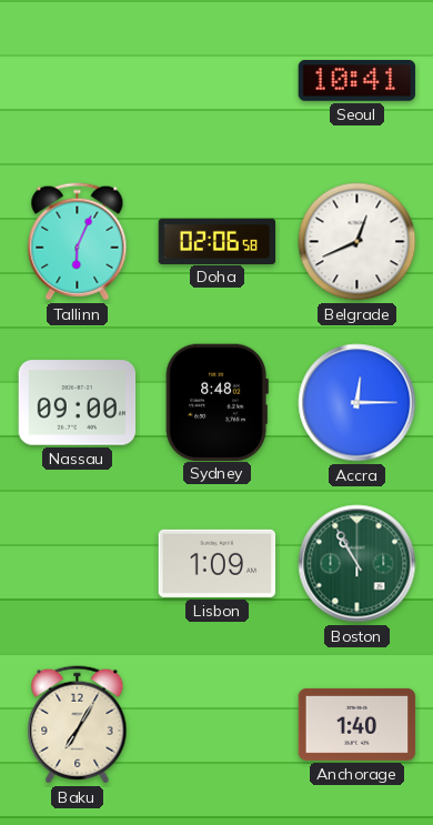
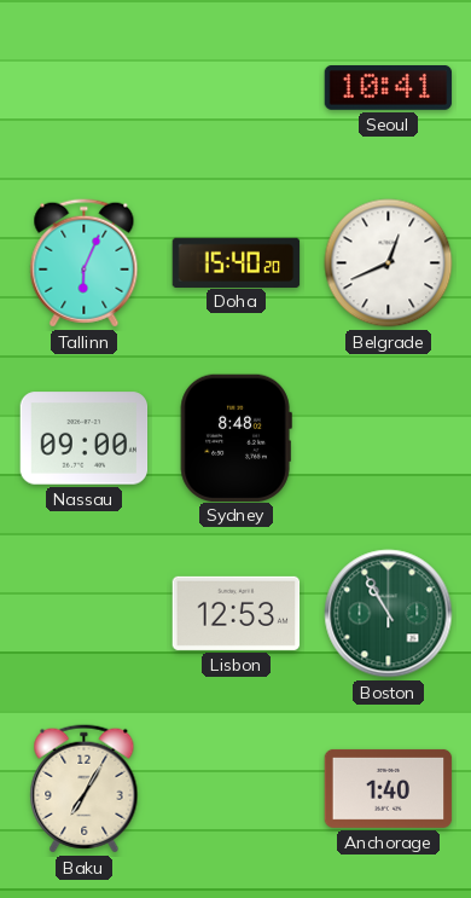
Doha: 02:06 -> 15:40
Accra: 12:15 -> none
Lisbon: 1:09 -> 12:53
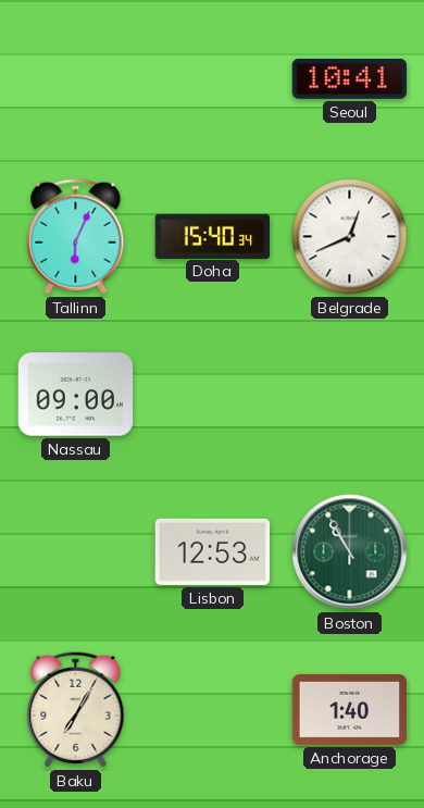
Doha: 15:40:20 -> 15:40:34
Sydney: 8:48 -> none
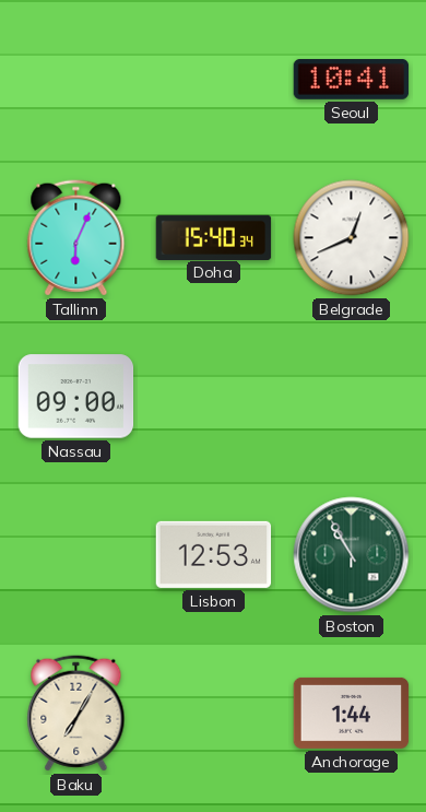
Anchorage: 1:40 -> 1:44
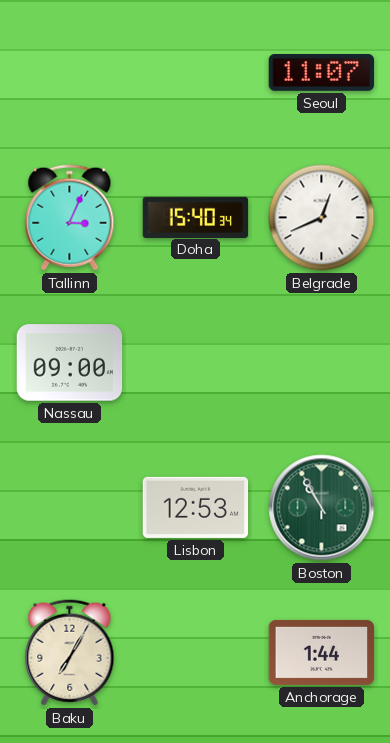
Seoul: 10:41 -> 11:07
Tallinn: 6:04 -> 3:04
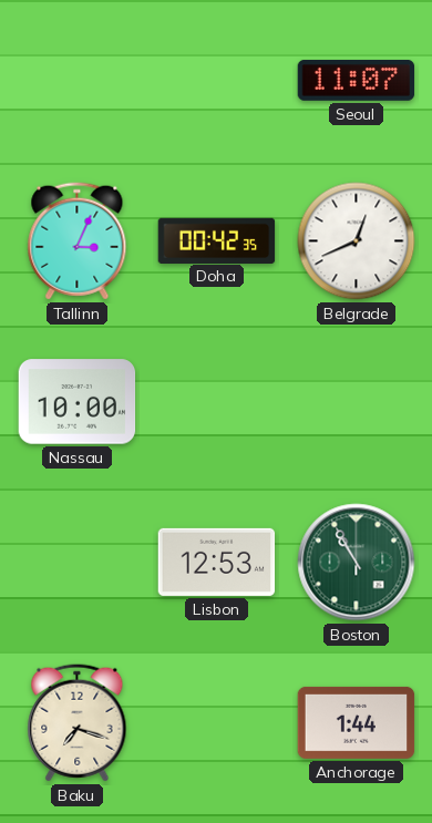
Doha: 15:40 -> 00:42
Nassau: 09:00 -> 10:00
Baku: 7:05 -> 7:18
